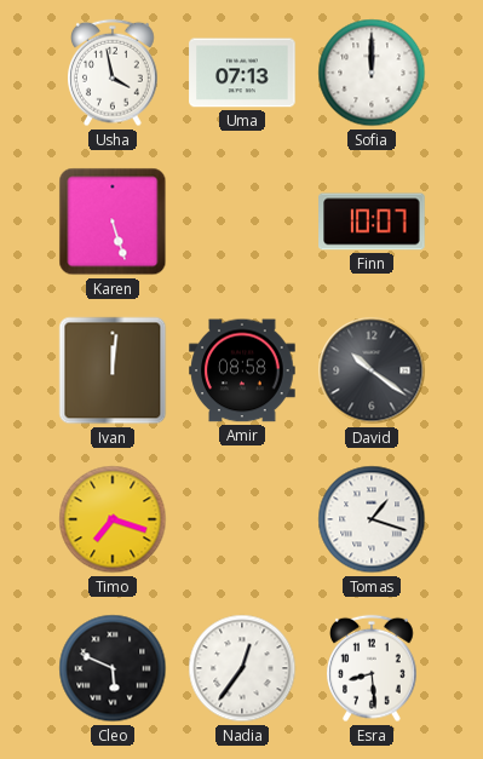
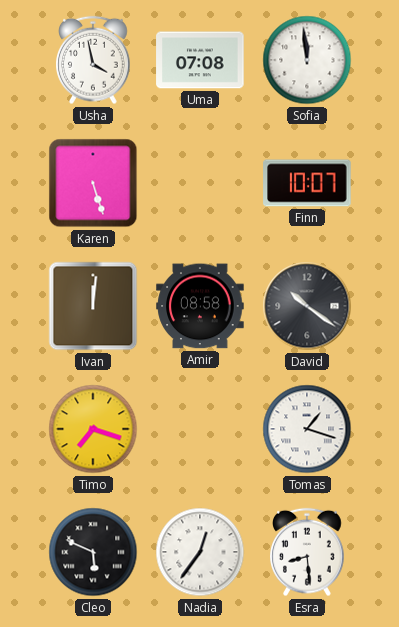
Uma: 07:13 -> 07:08
Sofia: 12:00 -> 11:59
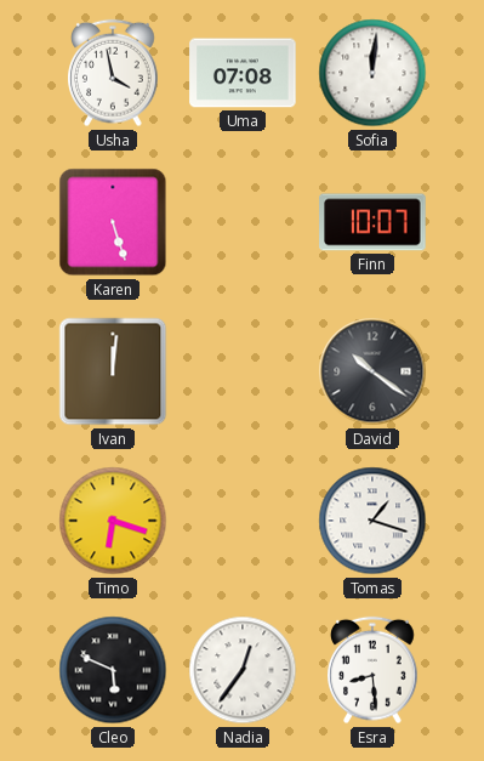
Sofia: 11:59 -> 12:01
Amir: 08:58 -> none
Timo: 7:18 -> 6:18
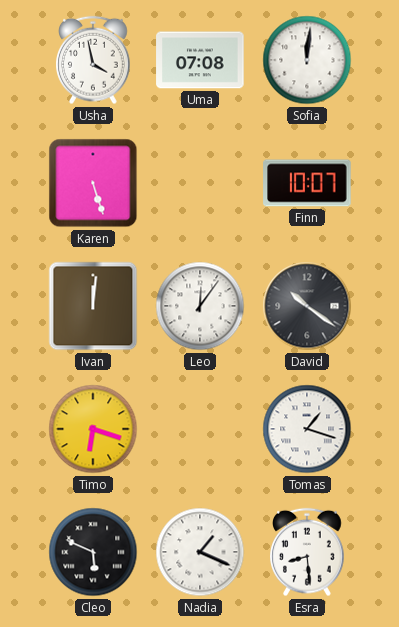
Leo: none -> 12:06
Nadia: 12:36 -> 1:19
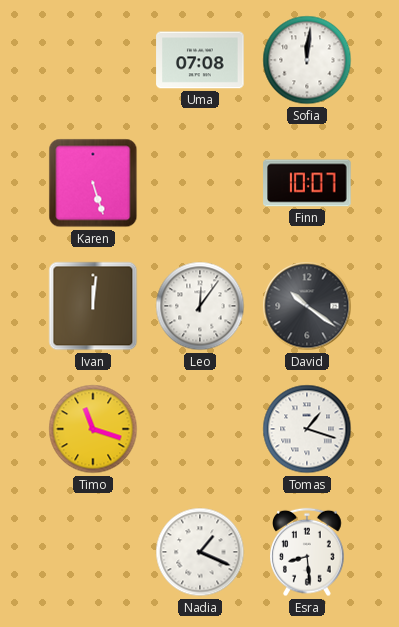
Usha: 3:58 -> none
Timo: 6:18 -> 11:18
Cleo: 5:49 -> none
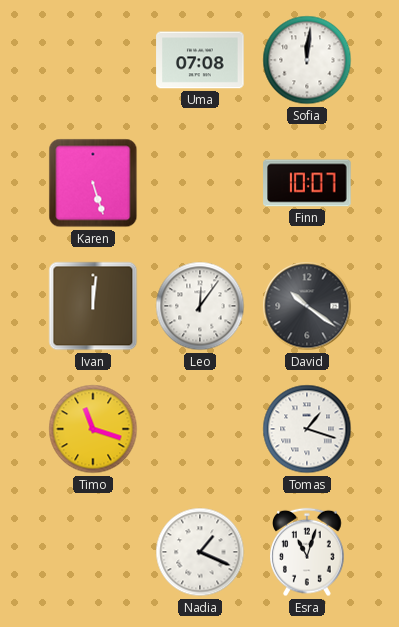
Esra: 8:29 -> 11:03
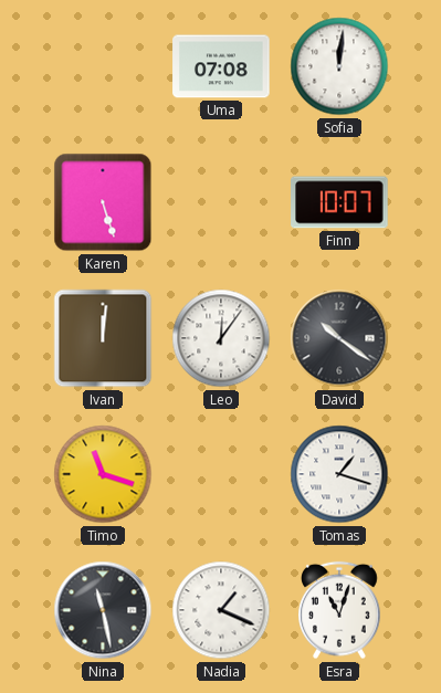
Nina: none -> 11:28
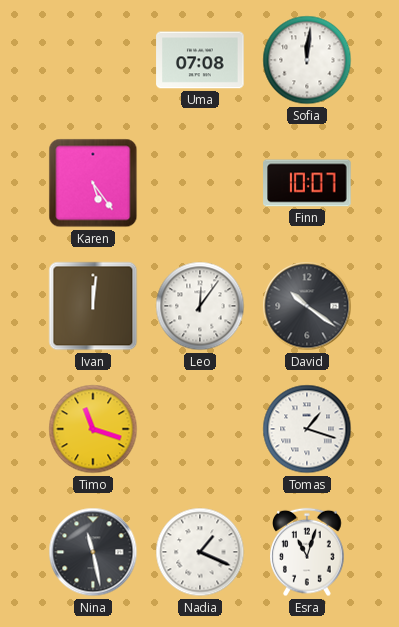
Karen: 5:27 -> 5:24
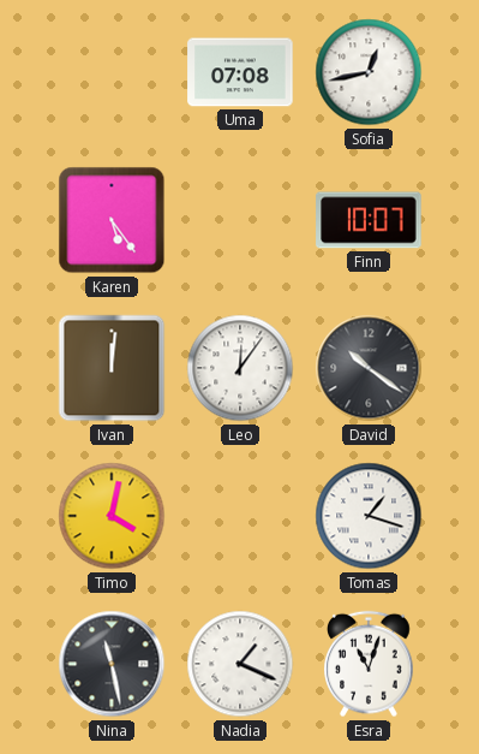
Sofia: 12:01 -> 12:43
Timo: 11:18 -> 4:02
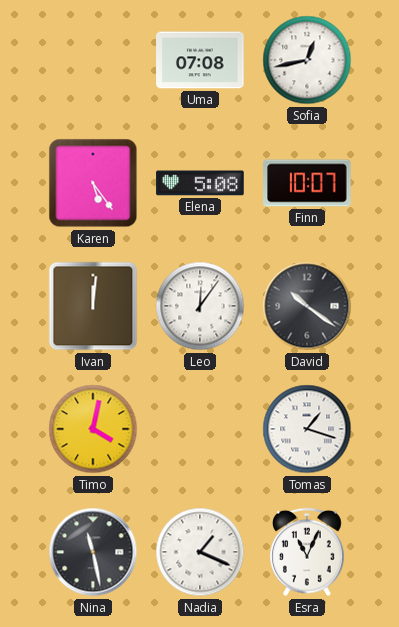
Elena: none -> 5:08
Esra: 11:03 -> 11:04
